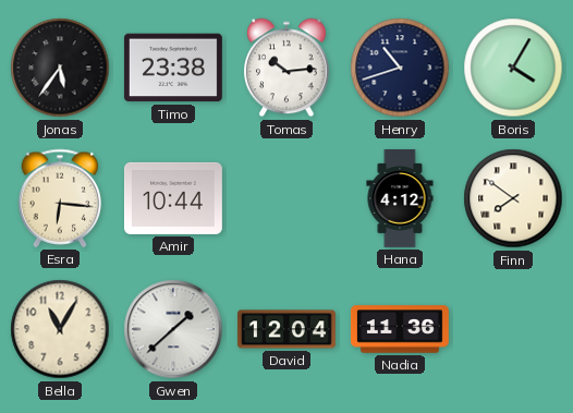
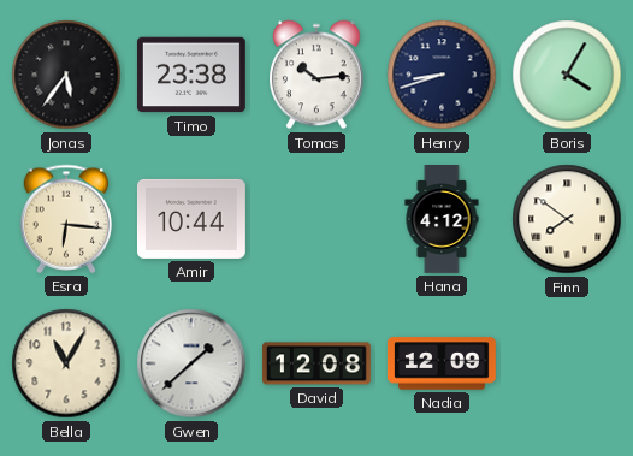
Henry: 10:42 -> 8:42
David: 12:04 -> 12:08
Nadia: 11:36 -> 12:09
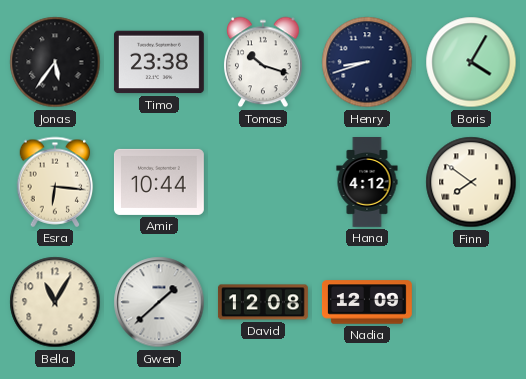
Tomas: 10:14 -> 10:18
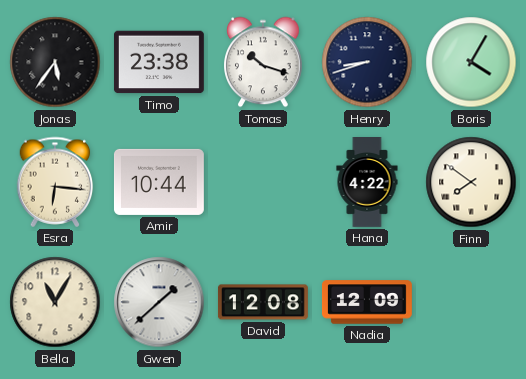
Hana: 4:12 -> 4:22
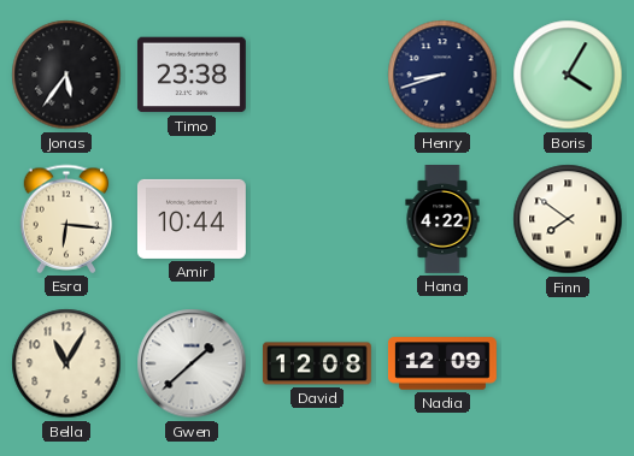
Tomas: 10:18 -> none
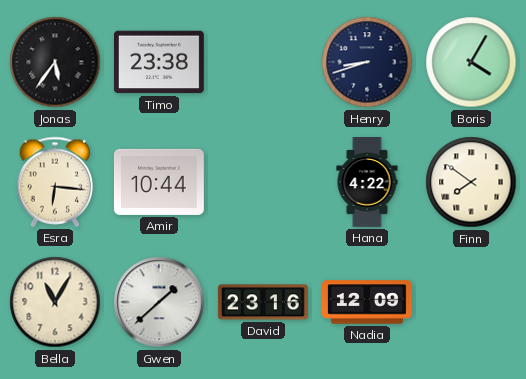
David: 12:08 -> 23:16
